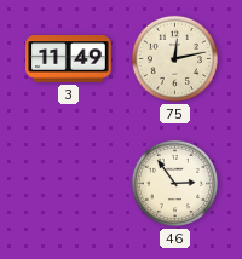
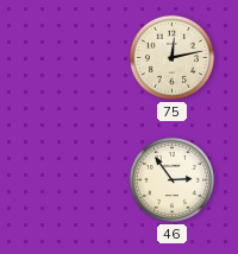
3: 11:49 -> none
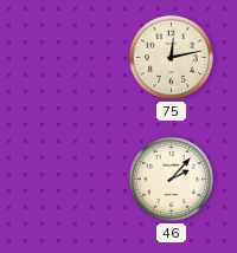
46: 2:54 -> 2:07
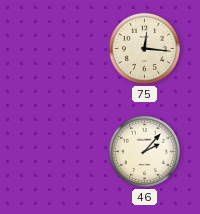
75: 12:13 -> 12:16
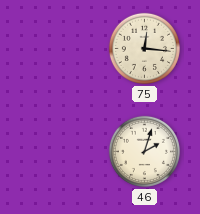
46: 2:07 -> 2:03
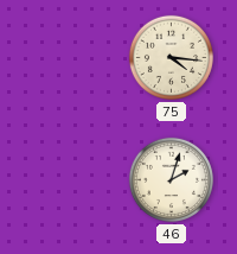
75: 12:16 -> 4:16
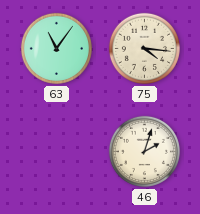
63: none -> 11:06
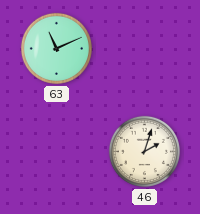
63: 11:06 -> 11:11
75: 4:16 -> none
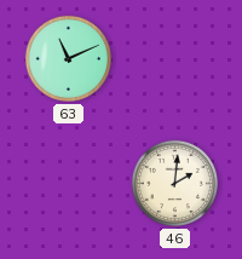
46: 2:03 -> 2:01
